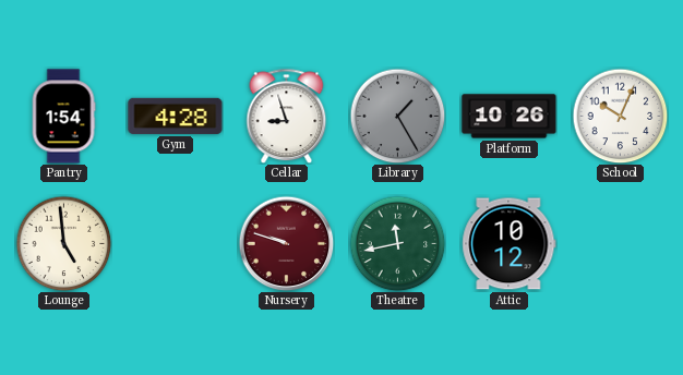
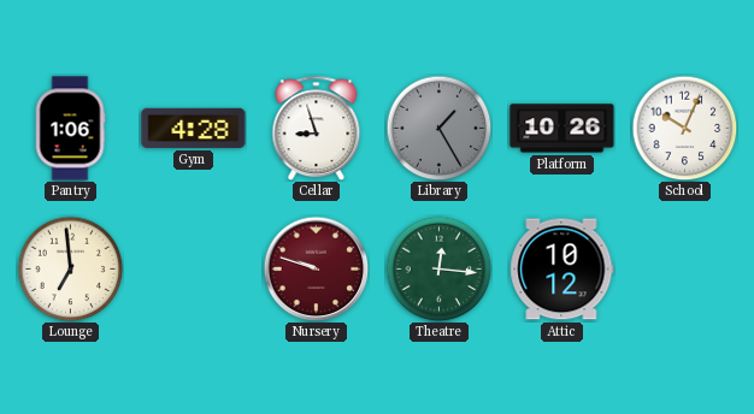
Pantry: 1:54 -> 1:06
Lounge: 4:59 -> 6:59
Theatre: 11:43 -> 12:16
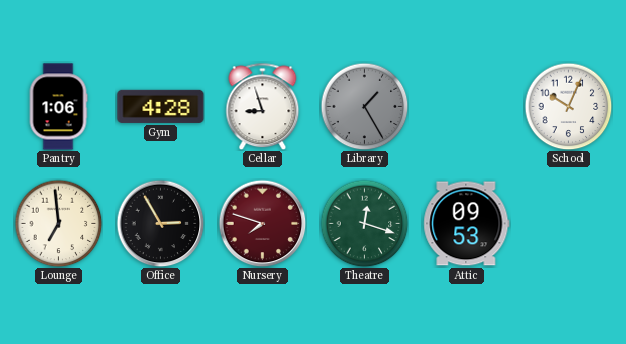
Platform: 10:26 -> none
Office: none -> 2:55
Nursery: 9:48 -> 7:48
Theatre: 12:16 -> 12:18
Attic: 10:12 -> 09:53
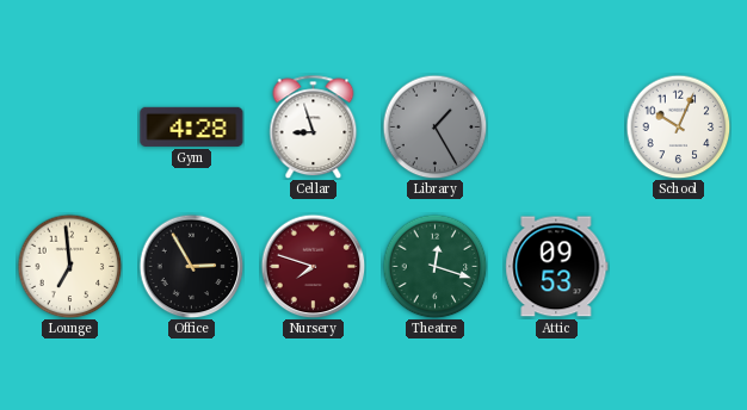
Pantry: 1:06 -> none
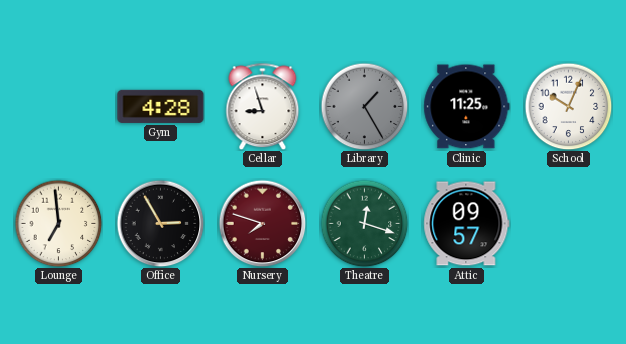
Clinic: none -> 11:25
Attic: 09:53 -> 09:57
